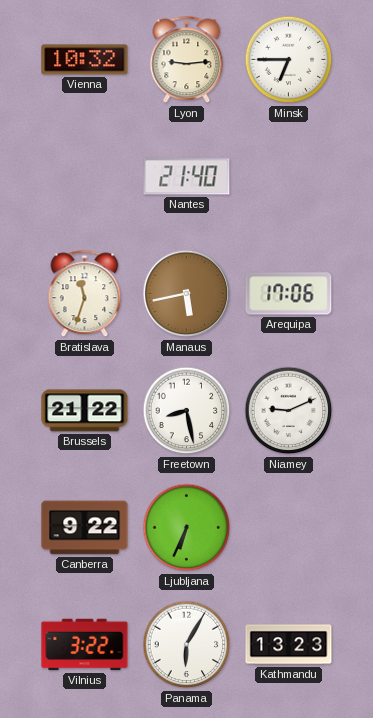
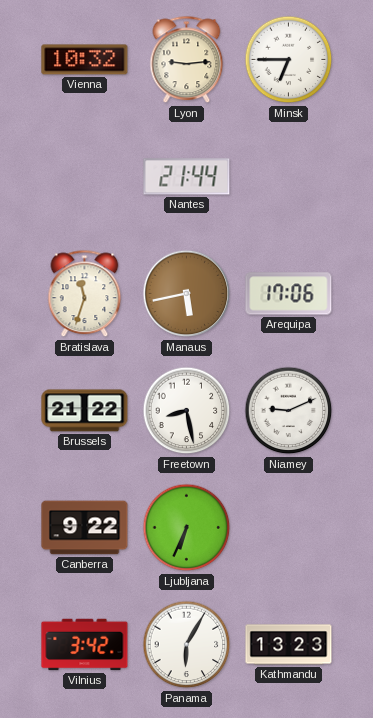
Nantes: 21:40 -> 21:44
Vilnius: 3:22 -> 3:42
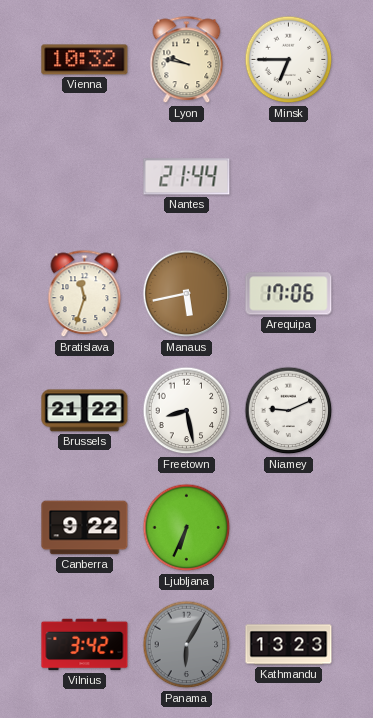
Lyon: 9:14 -> 9:47
Panama dial: white -> grey
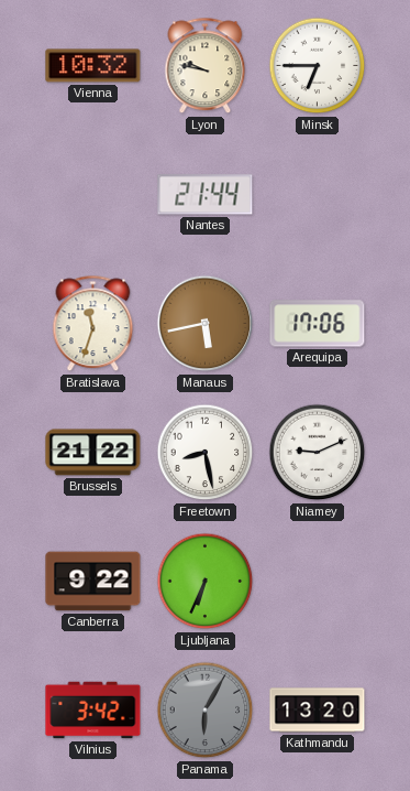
Kathmandu: 13:23 -> 13:20
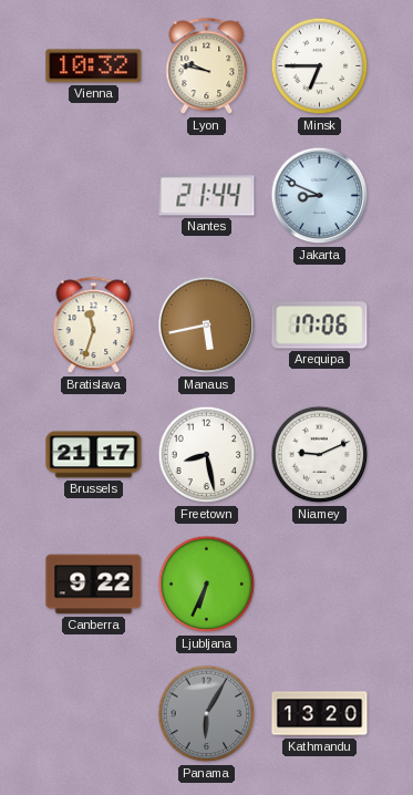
Jakarta: none -> 8:49
Brussels: 21:22 -> 21:17
Vilnius: 3:42 -> none
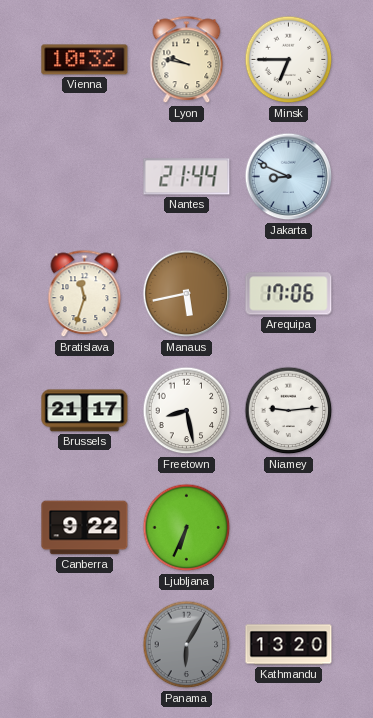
Niamey: 9:11 -> 9:14
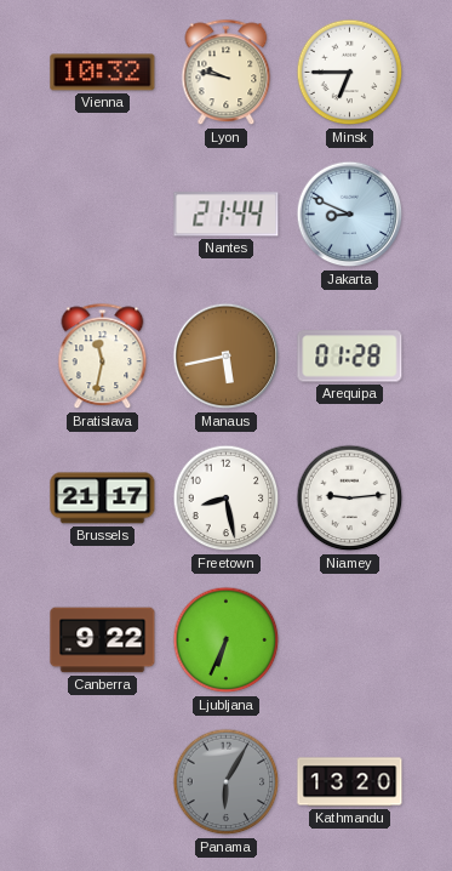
Bratislava: 11:33 -> 11:32
Arequipa: 17:06 -> 01:28
